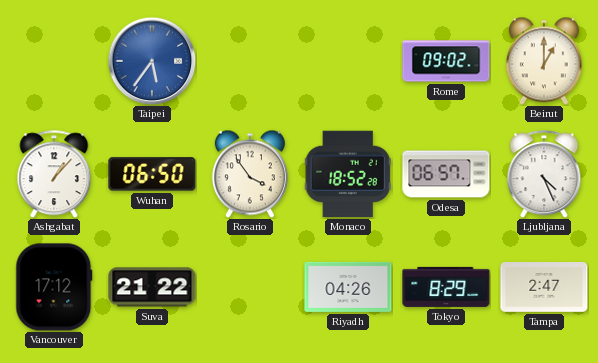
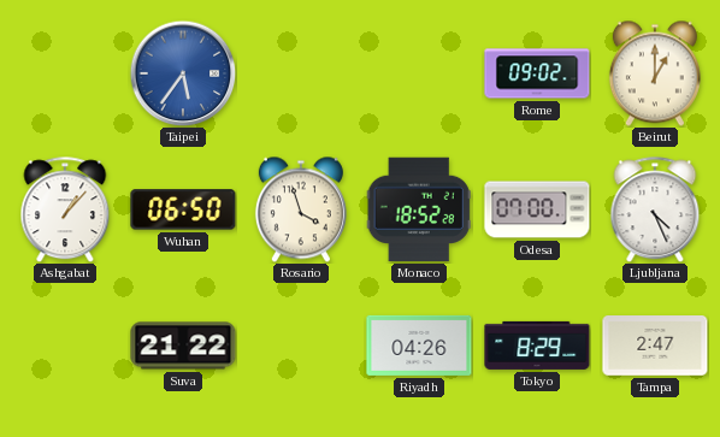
Rosario: 3:54 -> 3:57
Odesa: 06:57 -> 07:00
Vancouver: 17:12 -> none
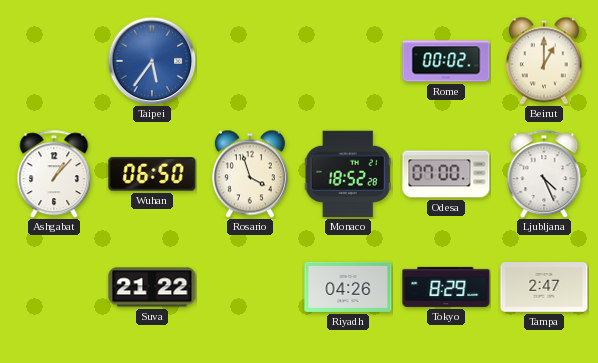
Rome: 09:02 -> 00:02
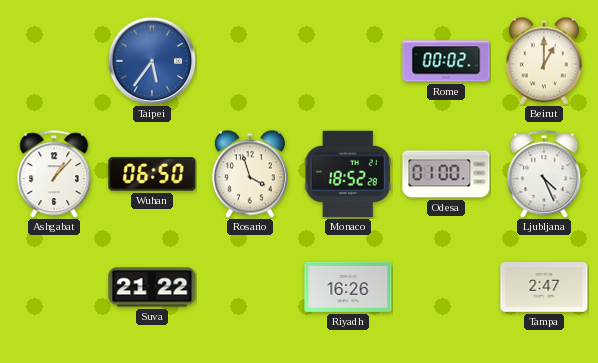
Odesa: 07:00 -> 01:00
Riyadh: 04:26 -> 16:26
Tokyo: 8:29 -> none
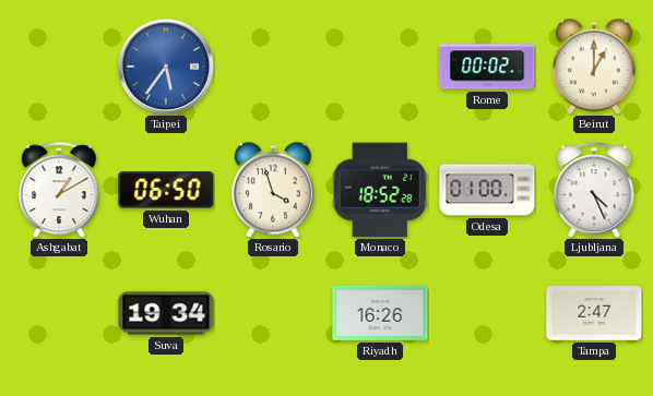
Ashgabat: 1:07 -> 1:10
Suva: 21:22 -> 19:34
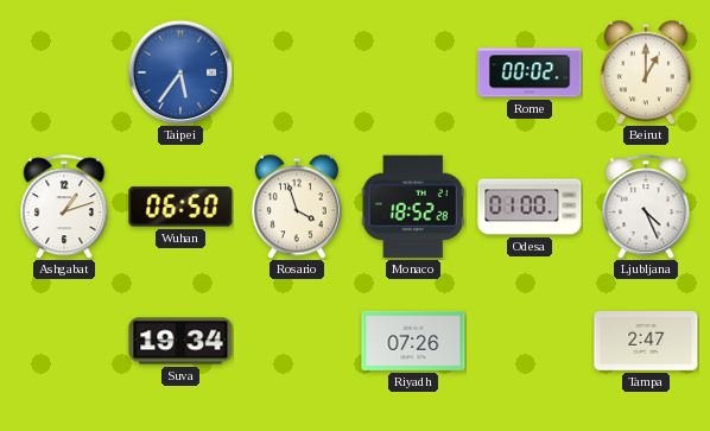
Ashgabat: 1:10 -> 1:12
Riyadh: 16:26 -> 07:26
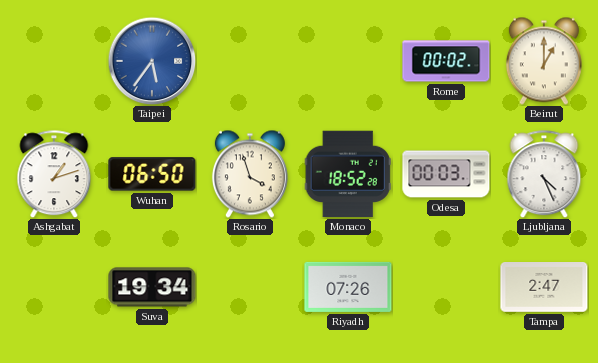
Odesa: 01:00 -> 00:03
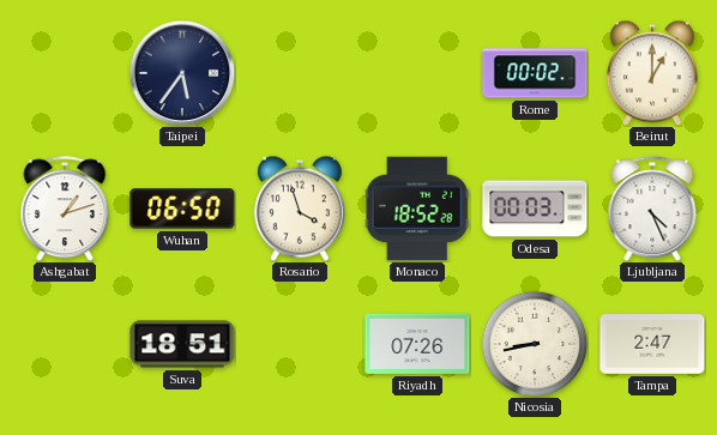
Taipei dial: blue -> navy
Suva: 19:34 -> 18:51
Nicosia: none -> 8:43
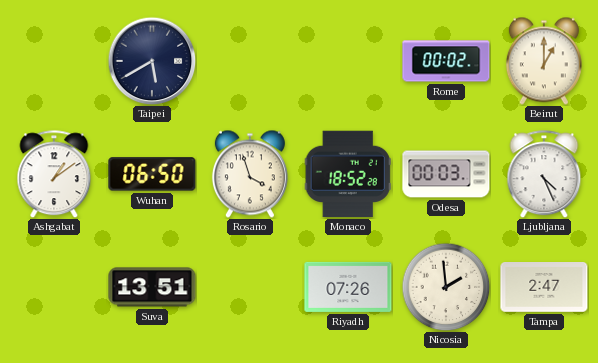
Taipei: 5:36 -> 5:40
Ashgabat: 1:12 -> 1:09
Suva: 18:51 -> 13:51
Nicosia: 8:43 -> 1:59
